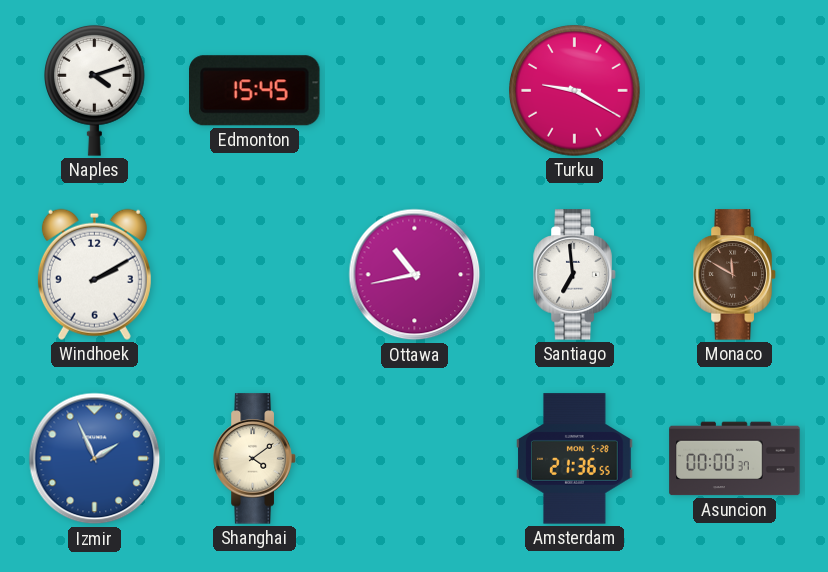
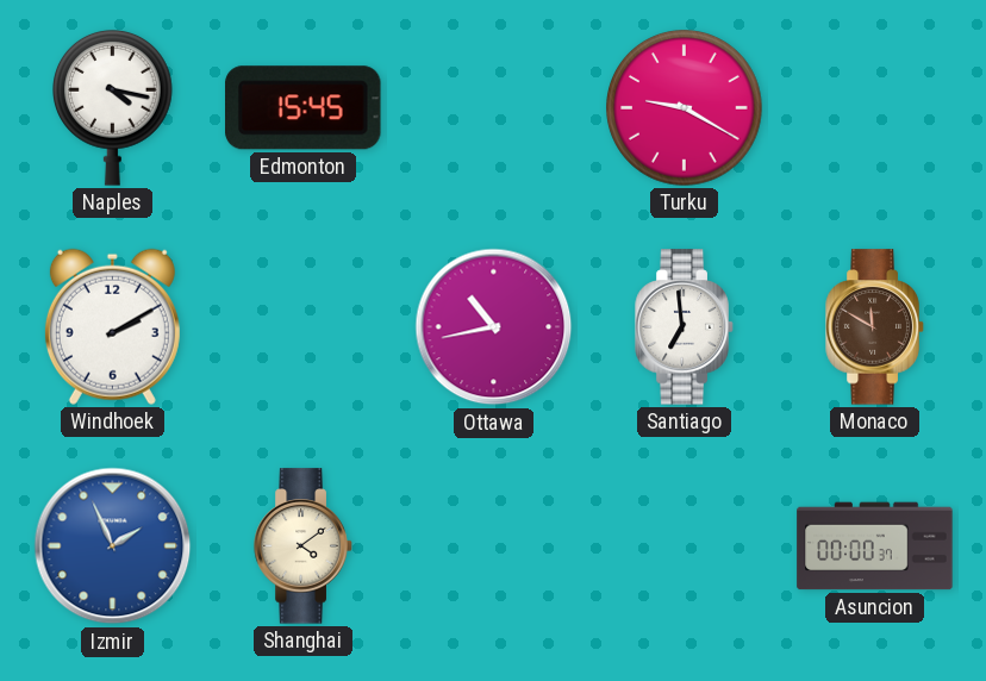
Naples: 4:12 -> 4:17
Amsterdam: 21:36 -> none
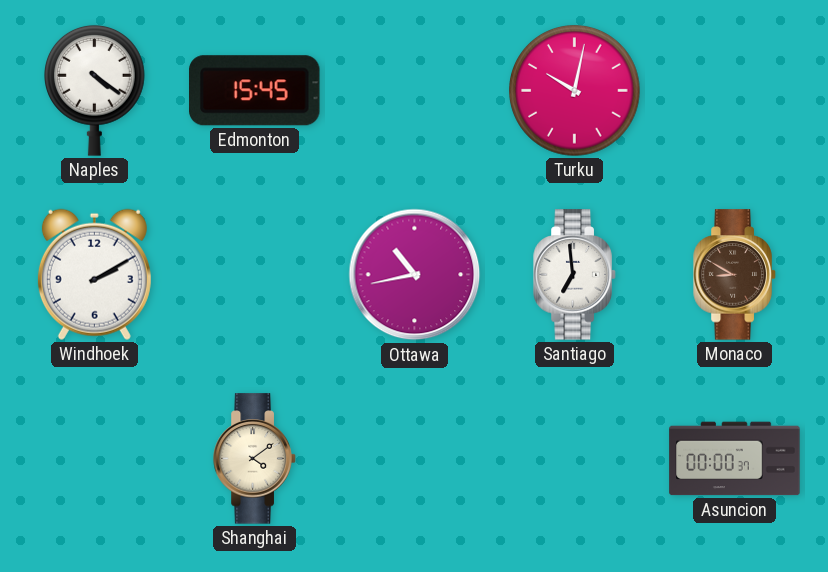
Naples: 4:17 -> 4:21
Turku: 9:20 -> 10:02
Monaco: 11:50 -> 8:50
Izmir: 1:56 -> none
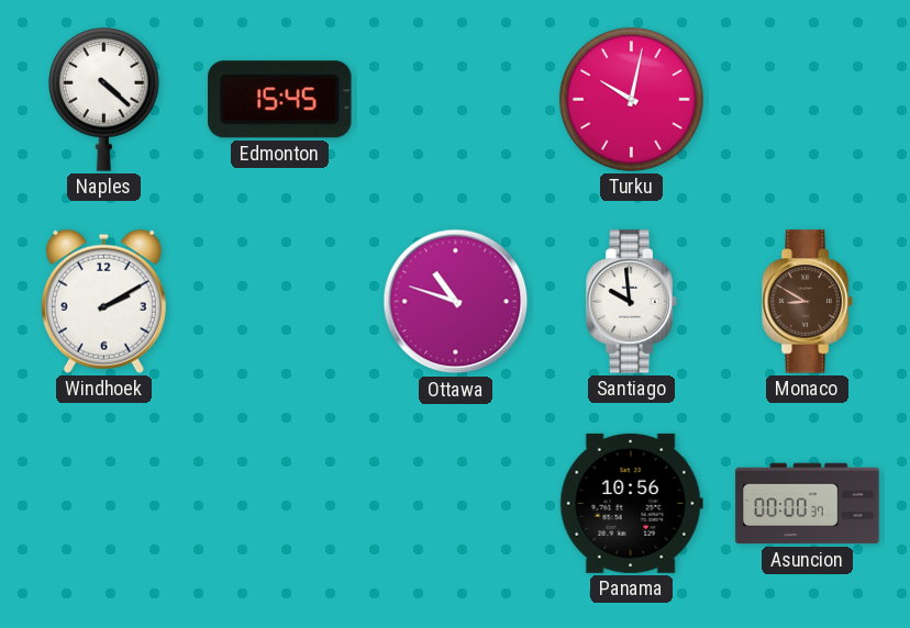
Naples: 4:21 -> 4:22
Ottawa: 10:43 -> 10:48
Santiago: 6:59 -> 9:59
Shanghai: 4:09 -> none
Panama: none -> 10:56
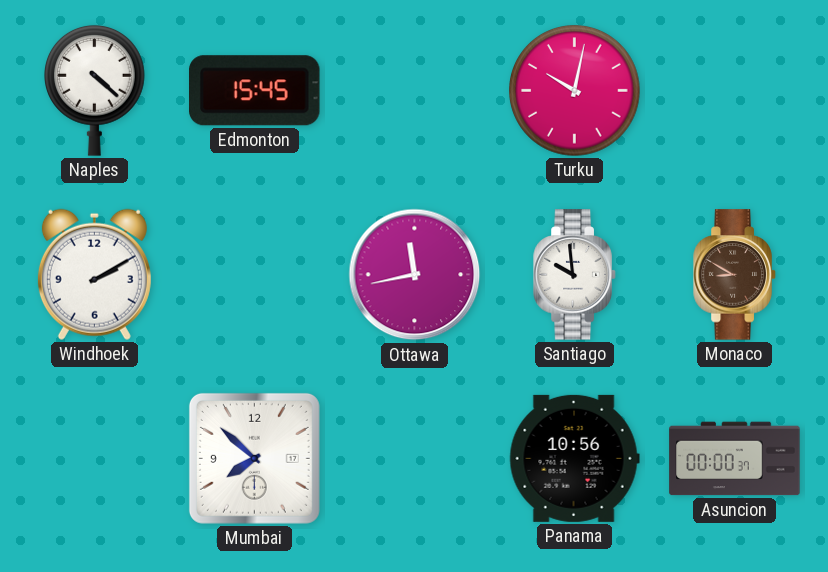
Ottawa: 10:48 -> 11:43
Mumbai: none -> 7:52
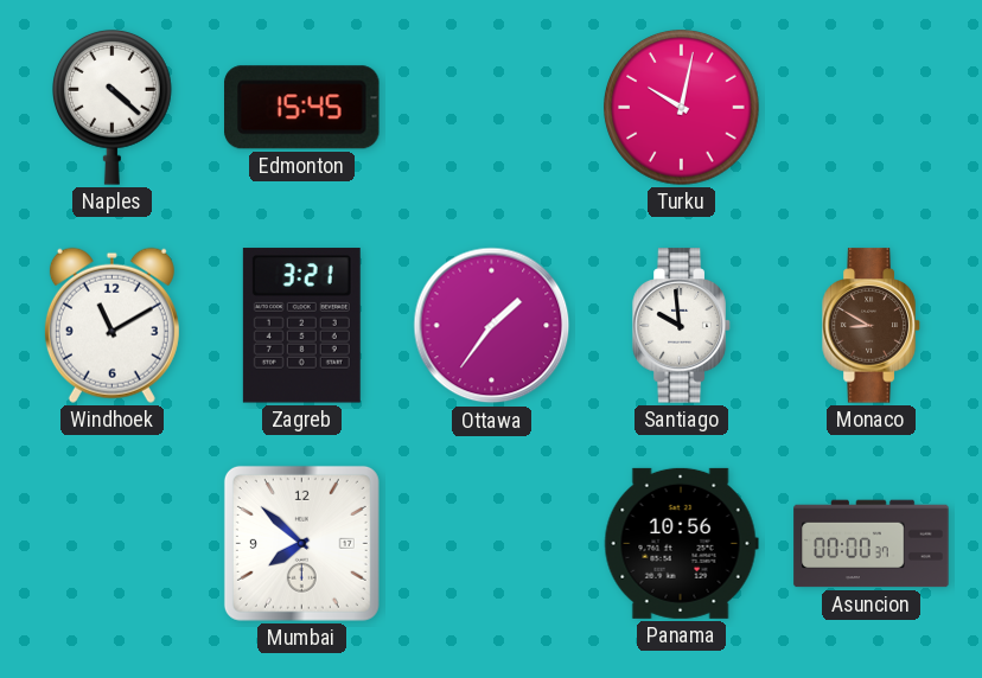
Windhoek: 2:10 -> 11:10
Zagreb: none -> 3:21
Ottawa: 11:43 -> 1:36
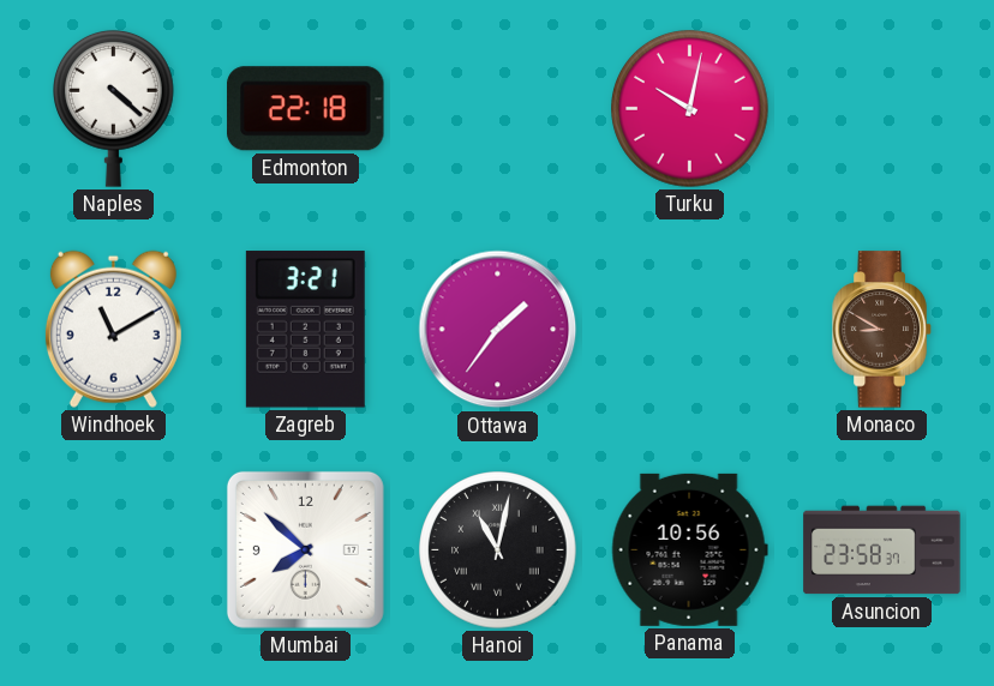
Edmonton: 15:45 -> 22:18
Santiago: 9:59 -> none
Hanoi: none -> 11:02
Asuncion: 00:00 -> 23:58
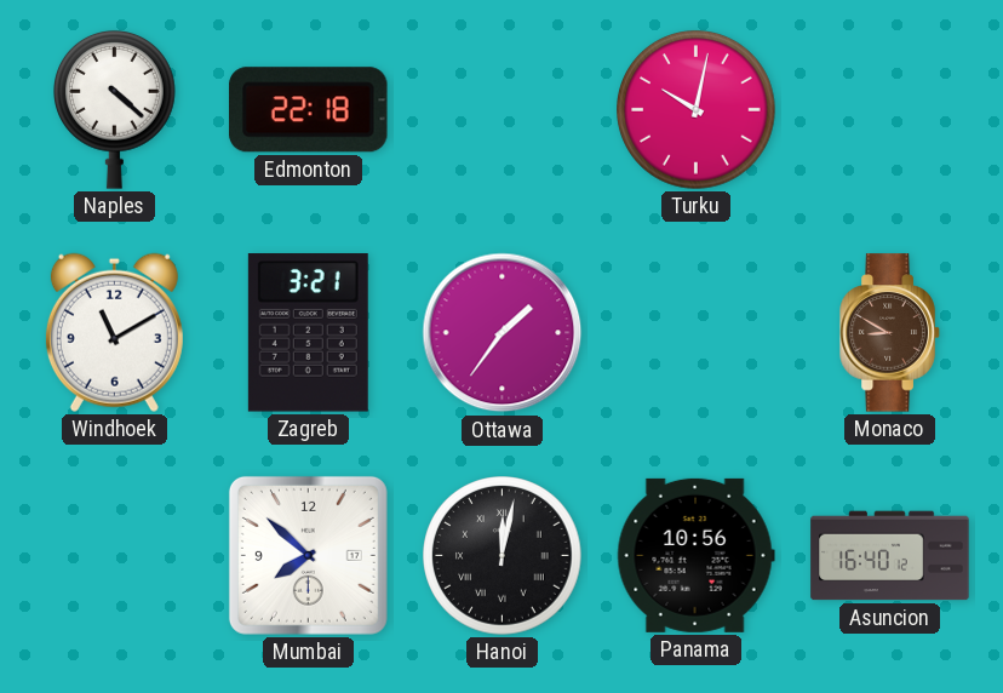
Hanoi: 11:02 -> 12:02
Asuncion: 23:58 -> 16:40
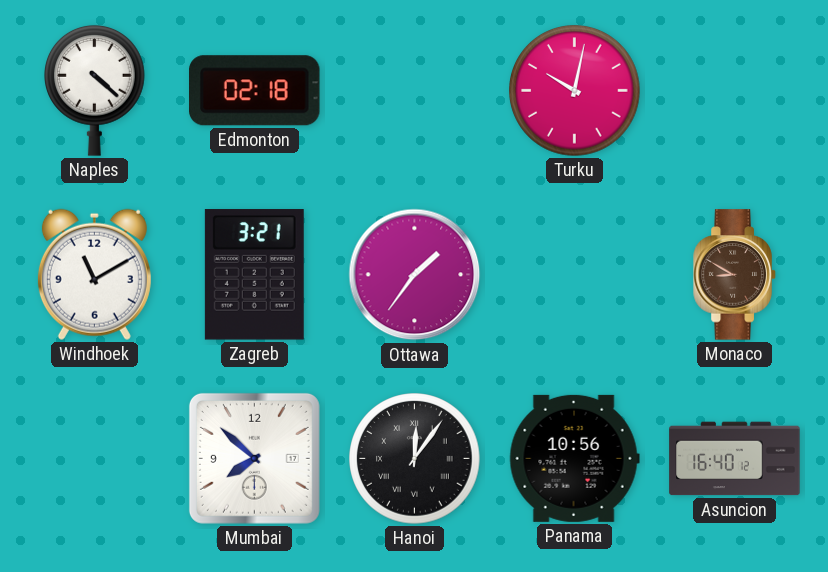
Edmonton: 22:18 -> 02:18
Hanoi: 12:02 -> 12:06
